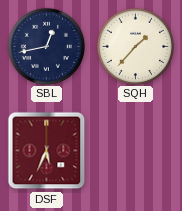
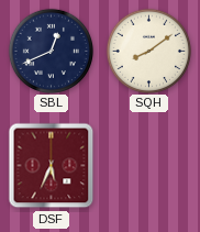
SBL: 12:43 -> 12:41
SQH: 1:37 -> 8:09
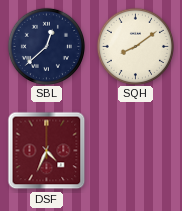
SBL: 12:41 -> 12:38
DSF: 5:34 -> 4:34
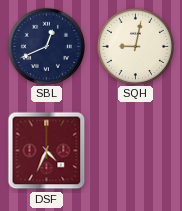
SBL: 12:38 -> 12:41
SQH: 8:09 -> 9:02
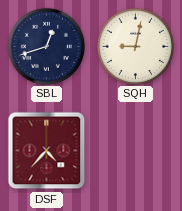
SBL: 12:41 -> 12:42
DSF: 4:34 -> 4:37
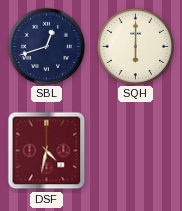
SQH: 9:02 -> 6:00
DSF: 4:37 -> 4:32
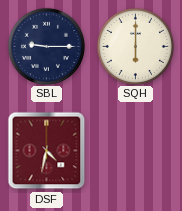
SBL: 12:42 -> 9:15
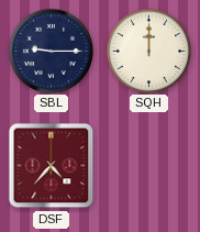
SQH: 6:00 -> 12:00
DSF: 4:32 -> 4:37
